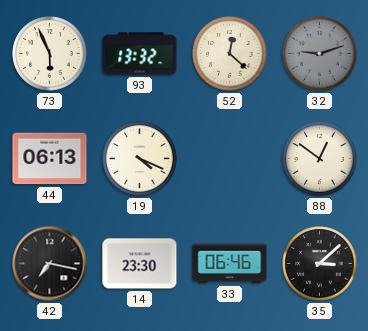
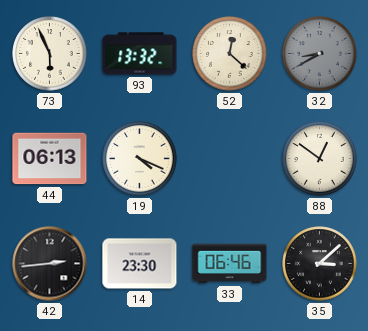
32: 9:12 -> 8:40
42: 7:17 -> 2:44
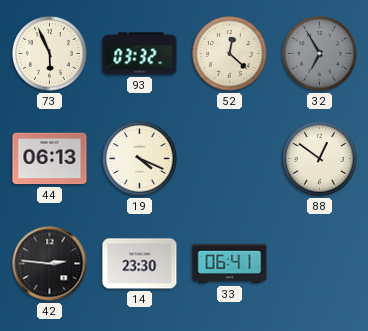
93: 13:32 -> 03:32
32: 8:40 -> 6:55
42: 2:44 -> 2:46
33: 06:46 -> 06:41
35: 3:08 -> none
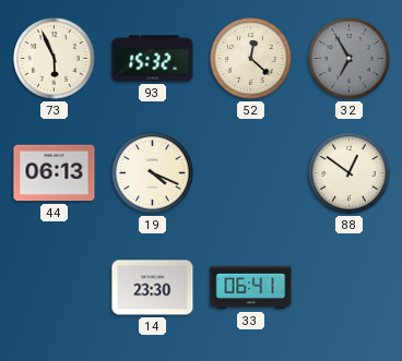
93: 03:32 -> 15:32
42: 2:46 -> none
